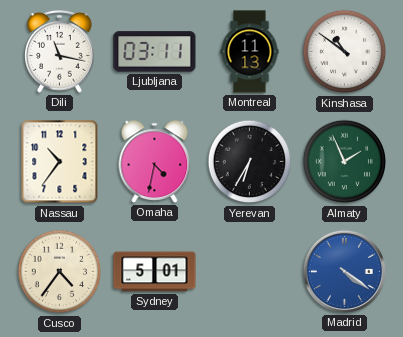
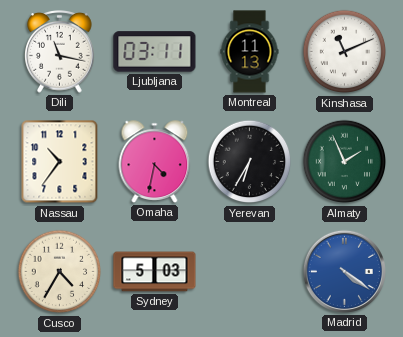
Kinshasa: 10:51 -> 11:11
Cusco: 4:36 -> 4:35
Sydney: 5:01 -> 5:03
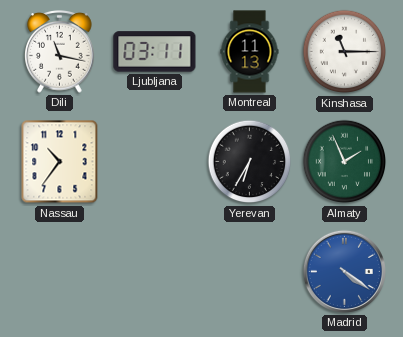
Kinshasa: 11:11 -> 11:15
Omaha: 4:32 -> none
Cusco: 4:35 -> none
Sydney: 5:03 -> none
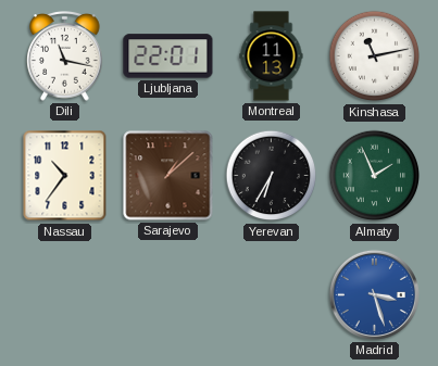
Ljubljana: 03:11 -> 22:01
Kinshasa: 11:15 -> 11:13
Sarajevo: none -> 1:08
Madrid: 4:21 -> 3:27
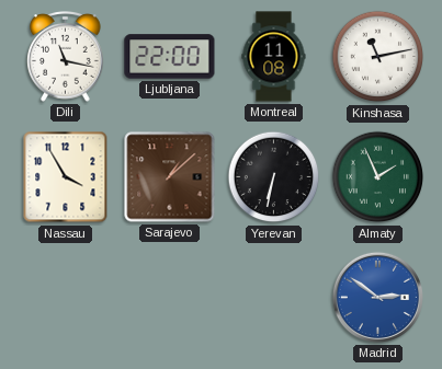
Ljubljana: 22:01 -> 22:00
Montreal: 11:13 -> 11:08
Nassau: 10:36 -> 3:55
Yerevan: 6:35 -> 6:32
Madrid: 3:27 -> 2:51
